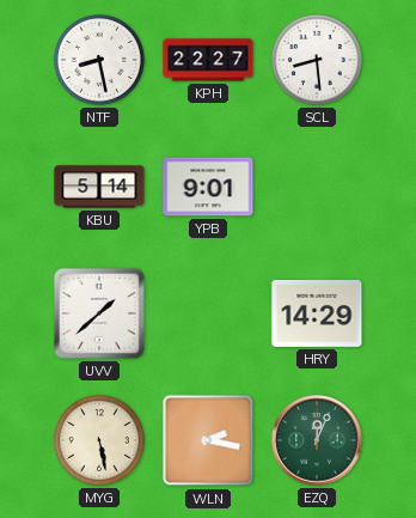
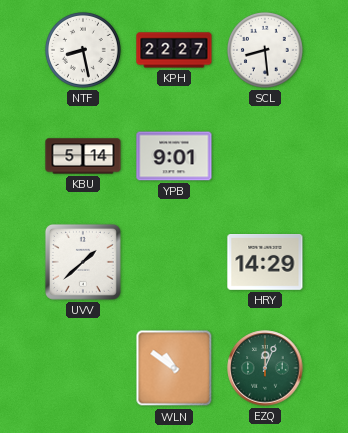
MYG: 5:28 -> none
WLN: 2:17 -> 10:51
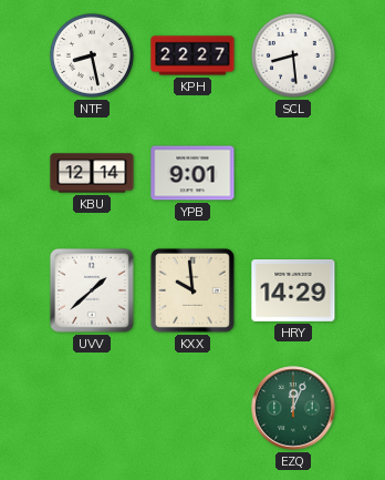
KBU: 5:14 -> 12:14
KXX: none -> 9:59
WLN: 10:51 -> none
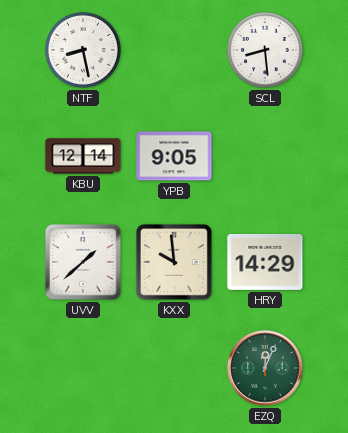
KPH: 22:27 -> none
YPB: 9:01 -> 9:05
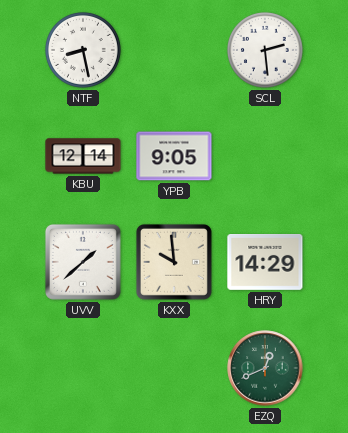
SCL: 8:29 -> 2:29
EZQ: 12:04 -> 12:41
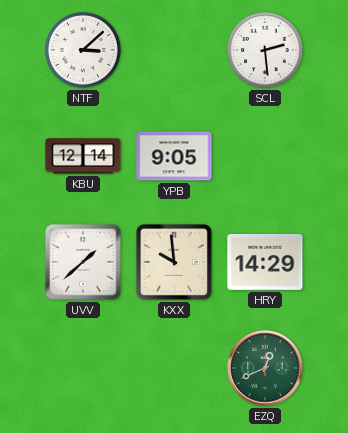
NTF: 8:28 -> 3:08
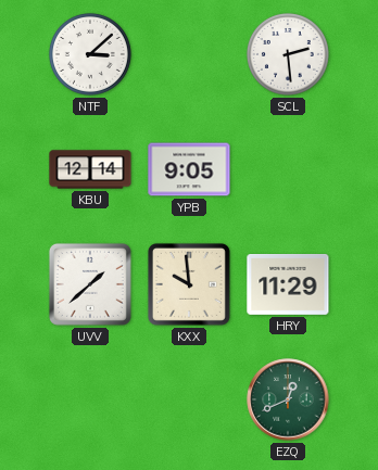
HRY: 14:29 -> 11:29
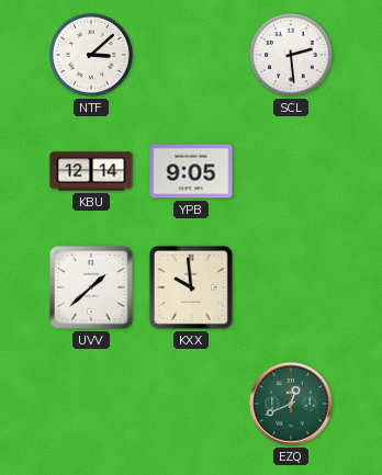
HRY: 11:29 -> none
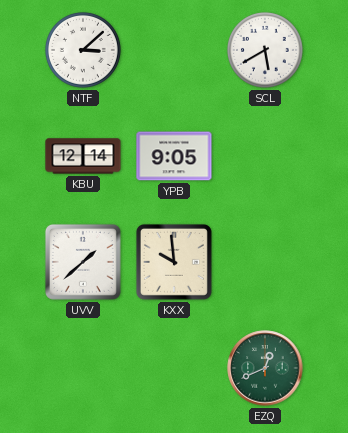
SCL: 2:29 -> 5:40
